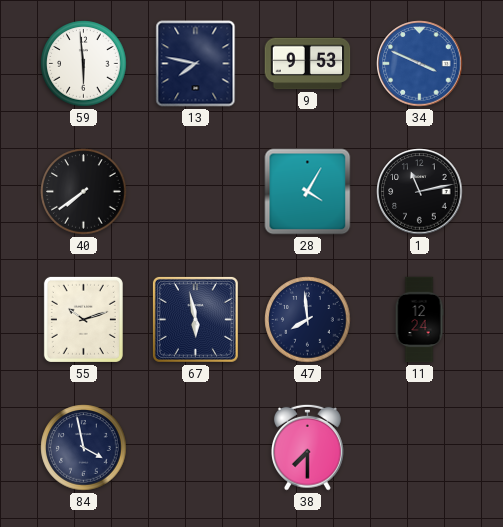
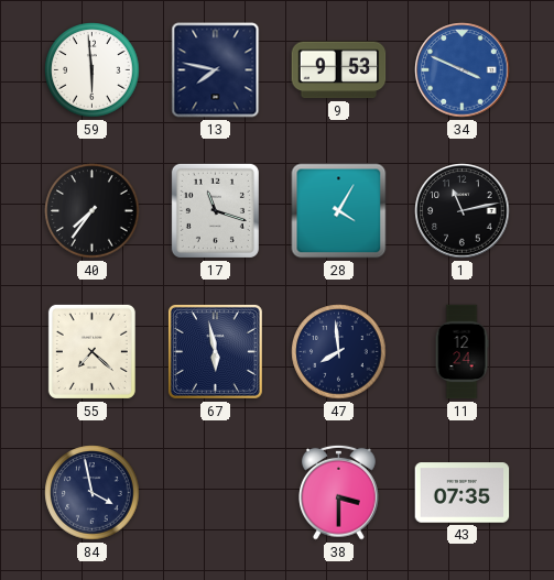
40: 7:39 -> 7:36
17: none -> 11:18
55: 10:12 -> 7:22
38: 7:30 -> 3:30
43: none -> 07:35
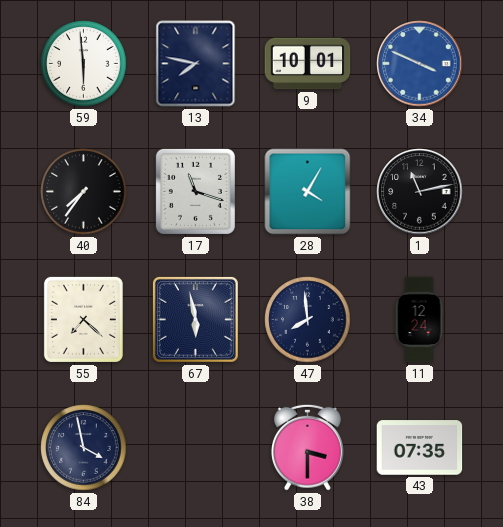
9: 9:53 -> 10:01
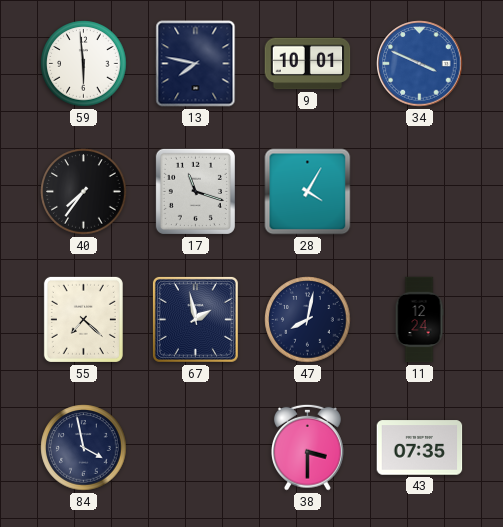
1: 11:13 -> none
67: 5:58 -> 1:58
47: 7:59 -> 8:02
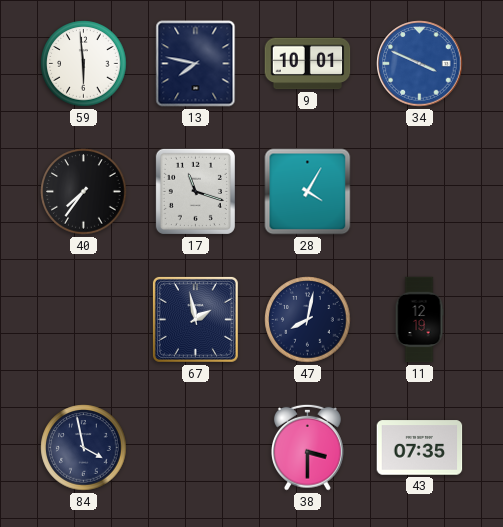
55: 7:22 -> none
11: 12:24 -> 12:19
